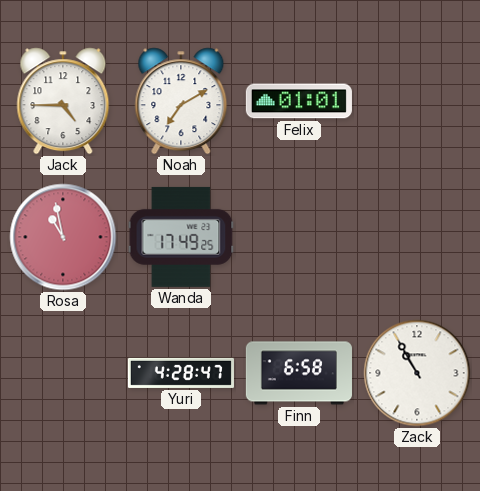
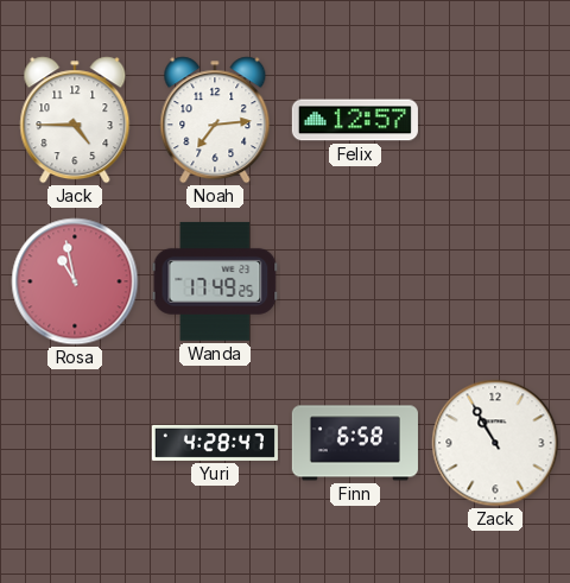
Noah: 7:10 -> 7:14
Felix: 01:01 -> 12:57
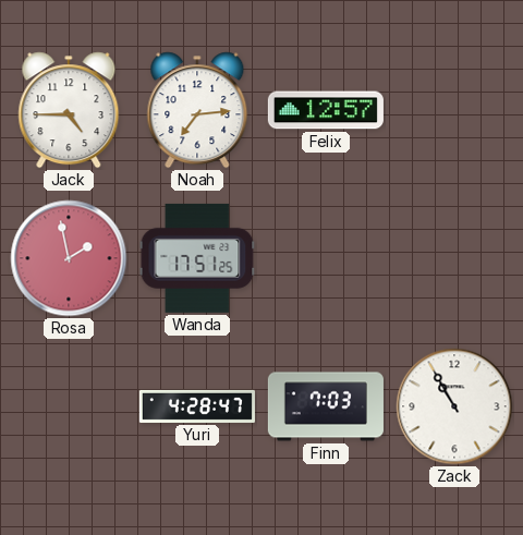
Rosa: 10:58 -> 1:58
Wanda: 17:49 -> 17:51
Finn: 6:58 -> 7:03
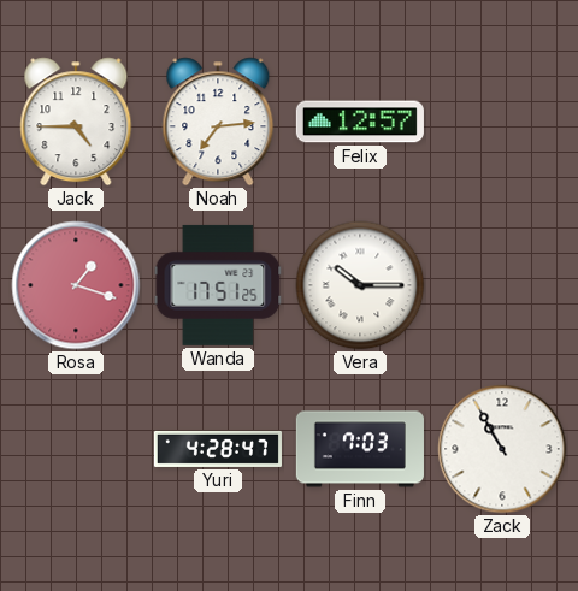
Rosa: 1:58 -> 1:18
Vera: none -> 10:15
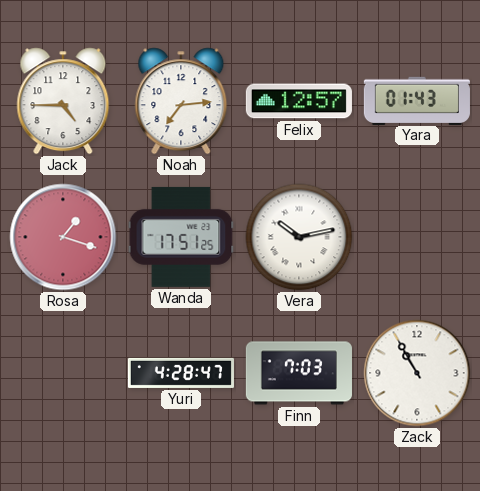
Yara: none -> 01:43
Vera: 10:15 -> 10:13
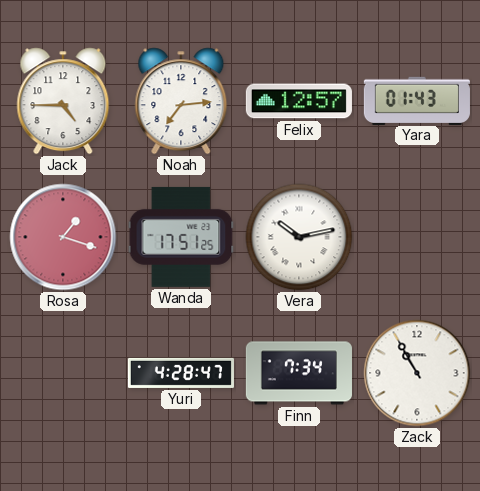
Finn: 7:03 -> 7:34
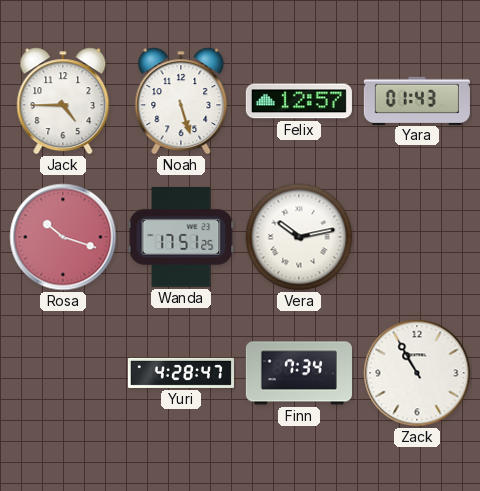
Noah: 7:14 -> 5:27
Rosa: 1:18 -> 10:18
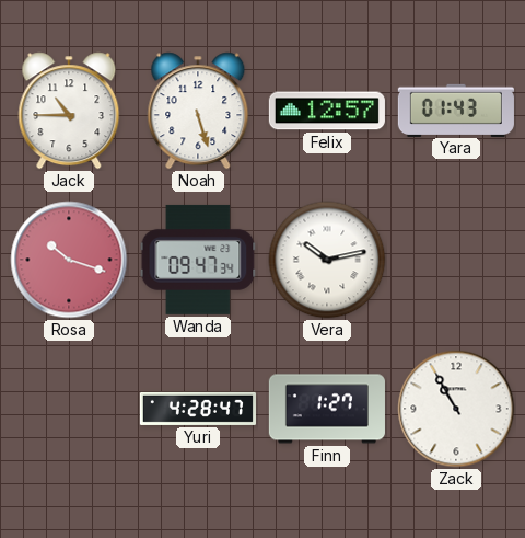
Jack: 4:45 -> 10:45
Wanda: 17:51 -> 09:47
Finn: 7:34 -> 1:27
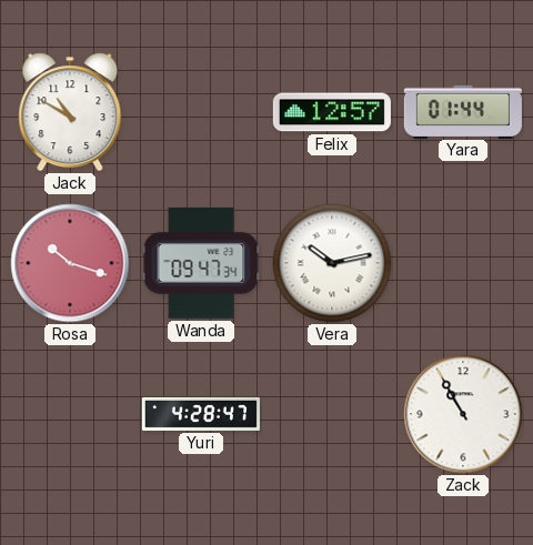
Jack: 10:45 -> 10:50
Noah: 5:27 -> none
Yara: 01:43 -> 01:44
Finn: 1:27 -> none
